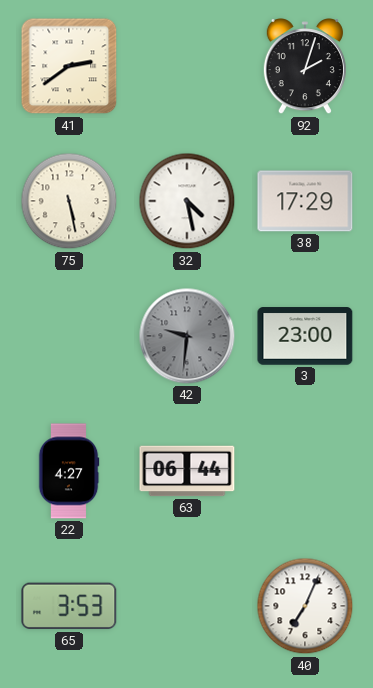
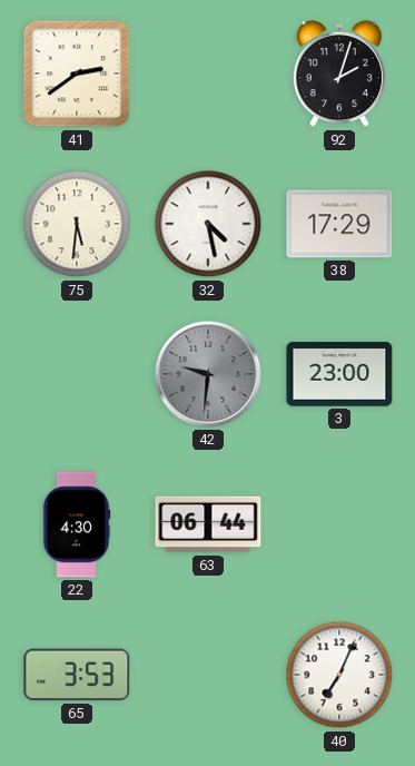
75: 5:28 -> 5:31
22: 4:27 -> 4:30
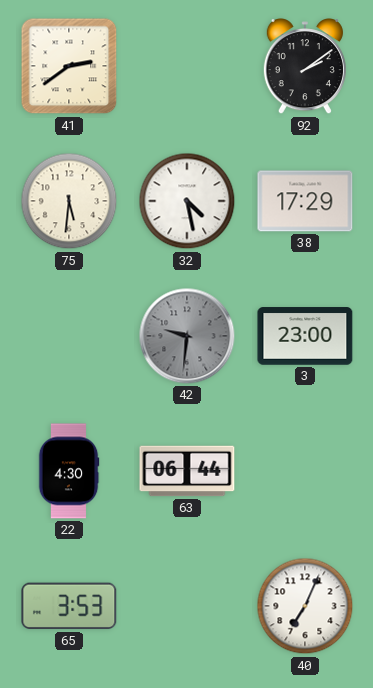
92: 2:03 -> 2:09
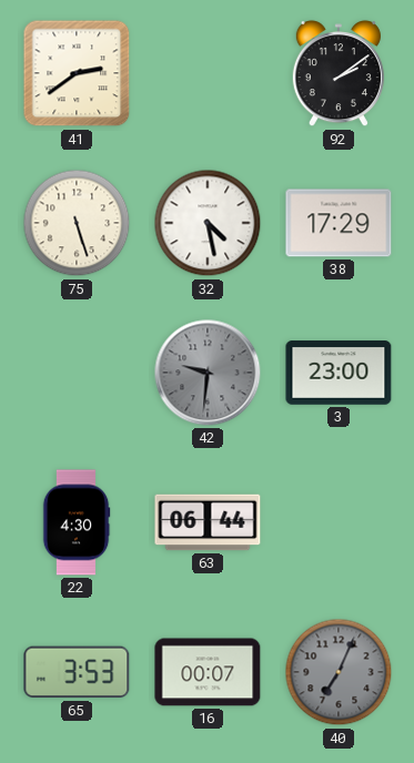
75: 5:31 -> 5:27
16: none -> 00:07
40 dial: white -> grey
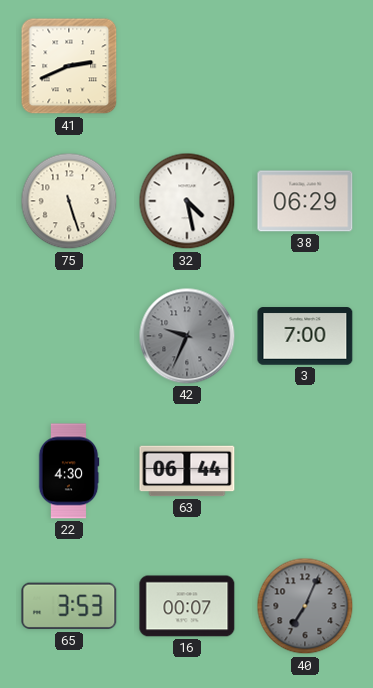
41: 2:39 -> 2:41
92: 2:09 -> none
38: 17:29 -> 06:29
42: 9:31 -> 9:34
3: 23:00 -> 7:00
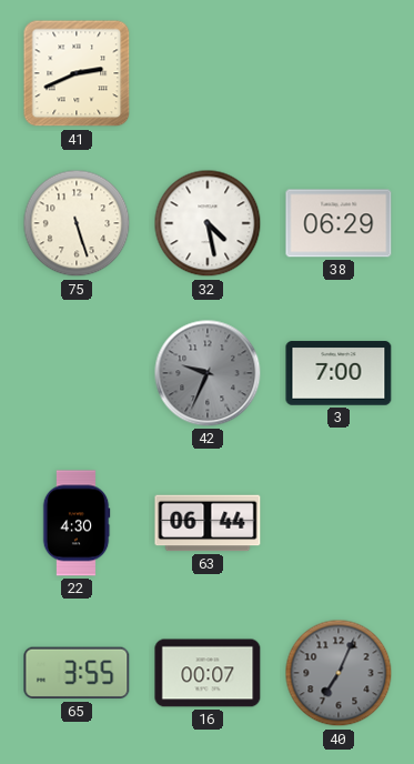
65: 3:53 -> 3:55
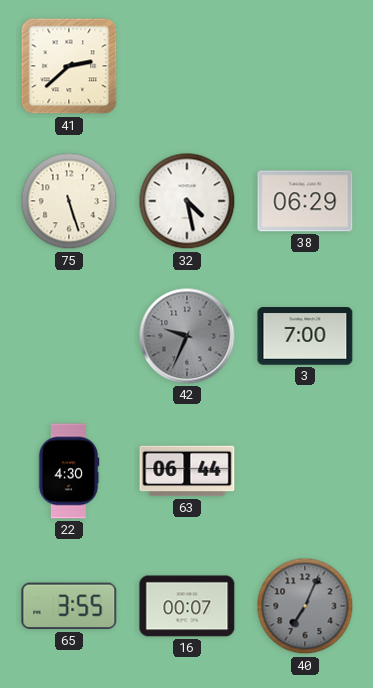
41: 2:41 -> 2:38
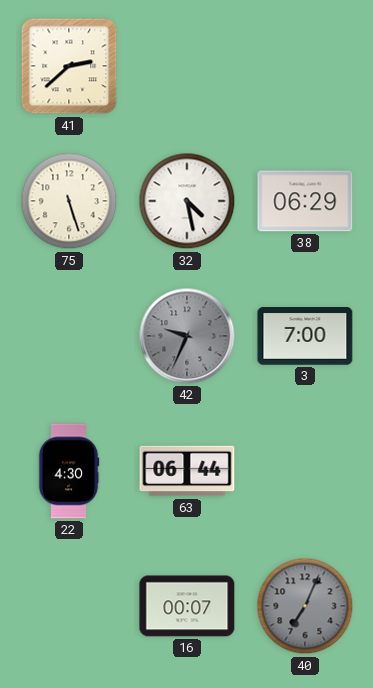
65: 3:55 -> none
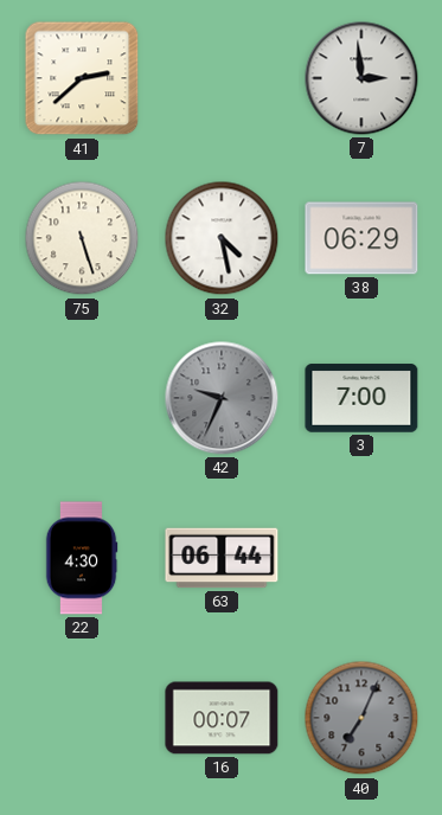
7: none -> 2:59
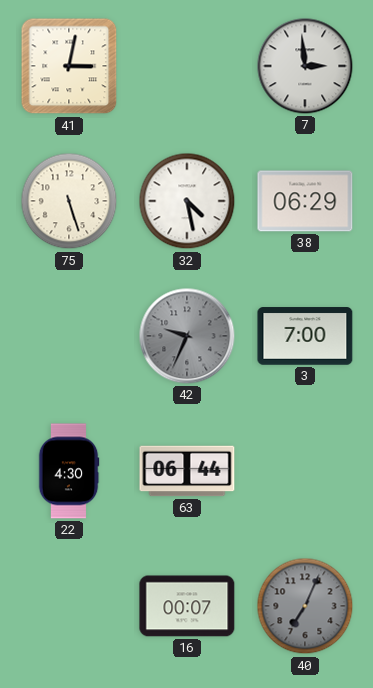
41: 2:38 -> 3:02
